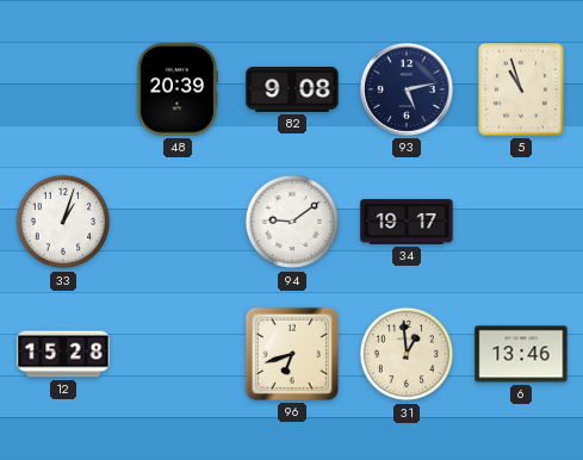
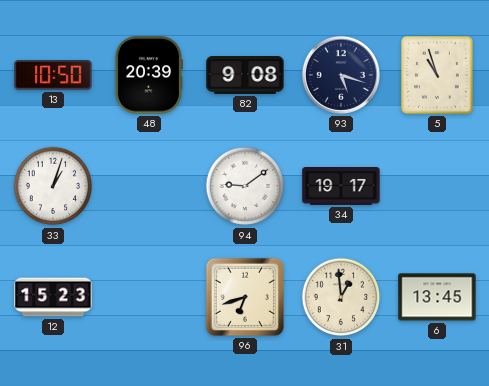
13: none -> 10:50
93: 5:13 -> 5:18
12: 15:28 -> 15:23
6: 13:46 -> 13:45
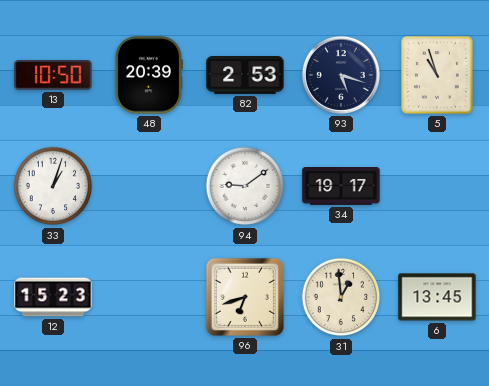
82: 9:08 -> 2:53
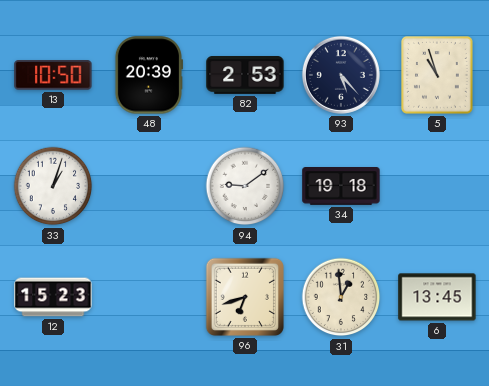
93: 5:18 -> 5:23
34: 19:17 -> 19:18
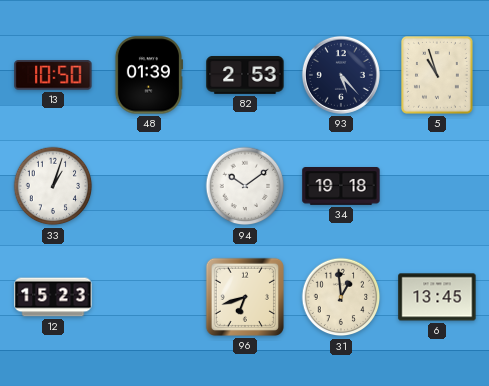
48: 20:39 -> 01:39
94: 9:09 -> 10:09
